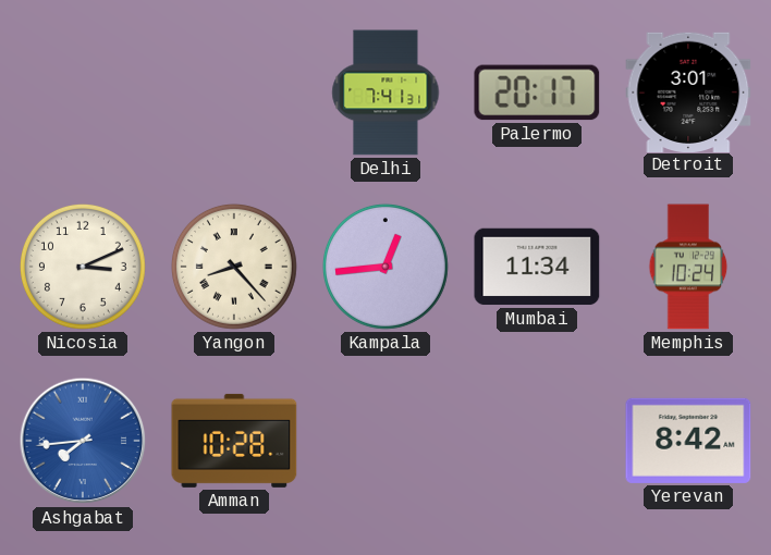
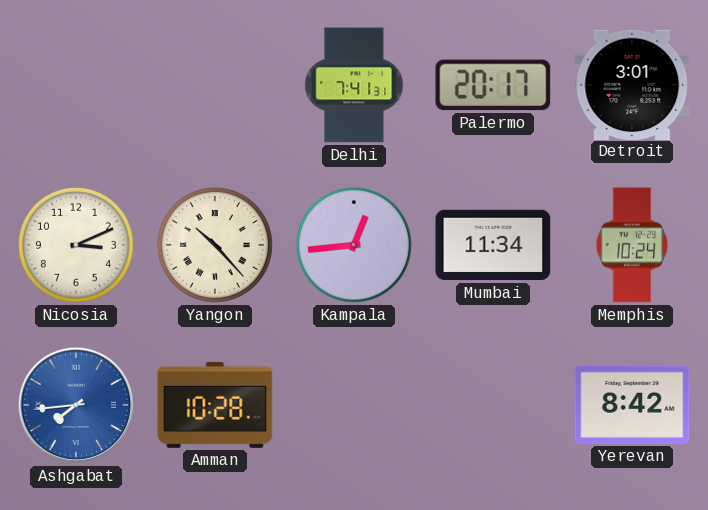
Yangon: 8:23 -> 10:23
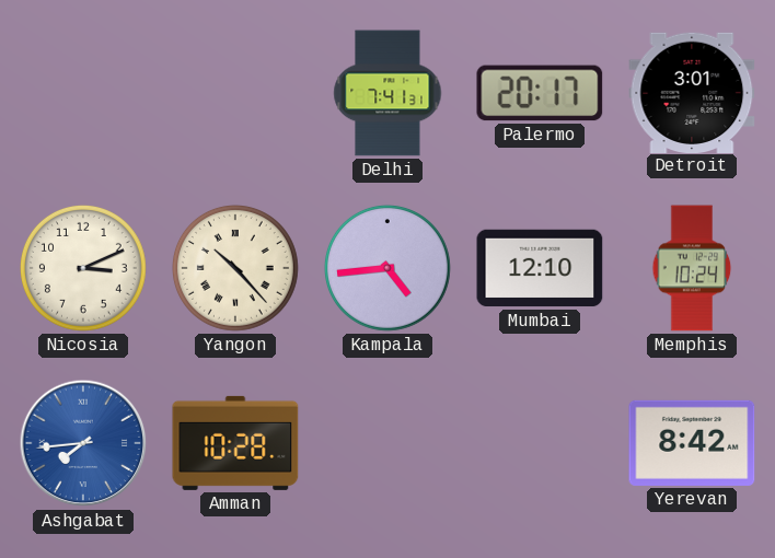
Kampala: 12:44 -> 4:44
Mumbai: 11:34 -> 12:10
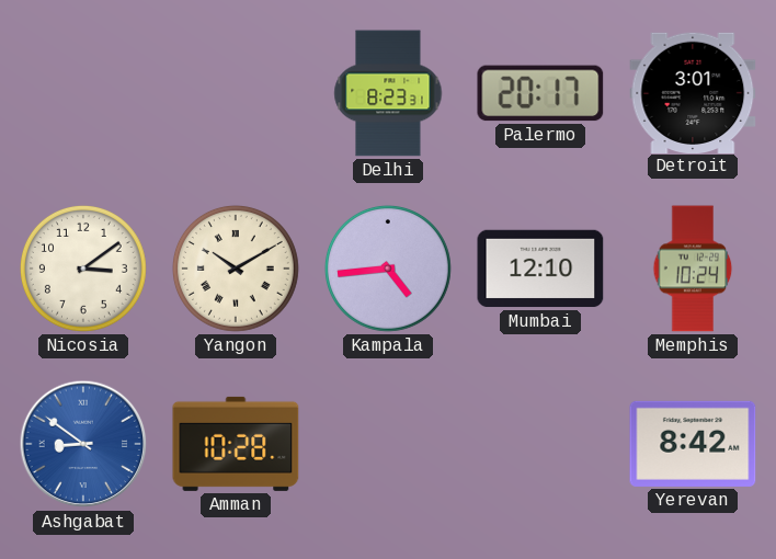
Delhi: 7:41 -> 8:23
Nicosia: 3:11 -> 3:09
Yangon: 10:23 -> 10:10
Ashgabat: 7:44 -> 8:51
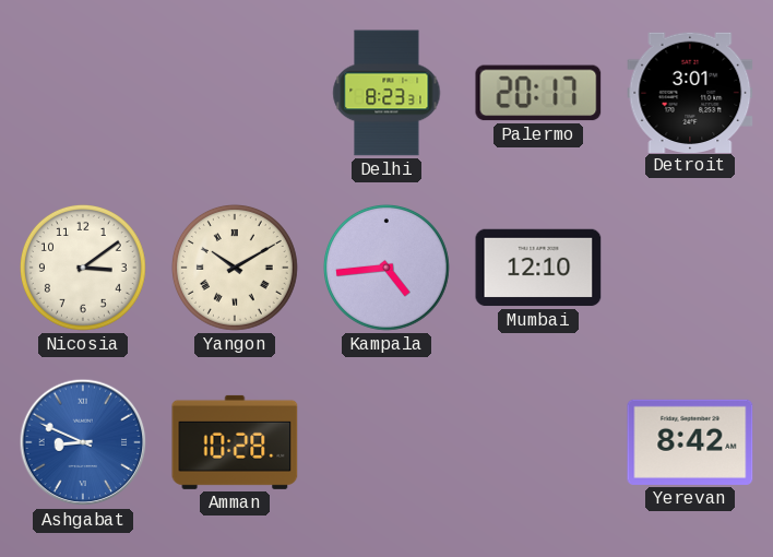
Memphis: 10:24 -> none
Ashgabat: 8:51 -> 8:49
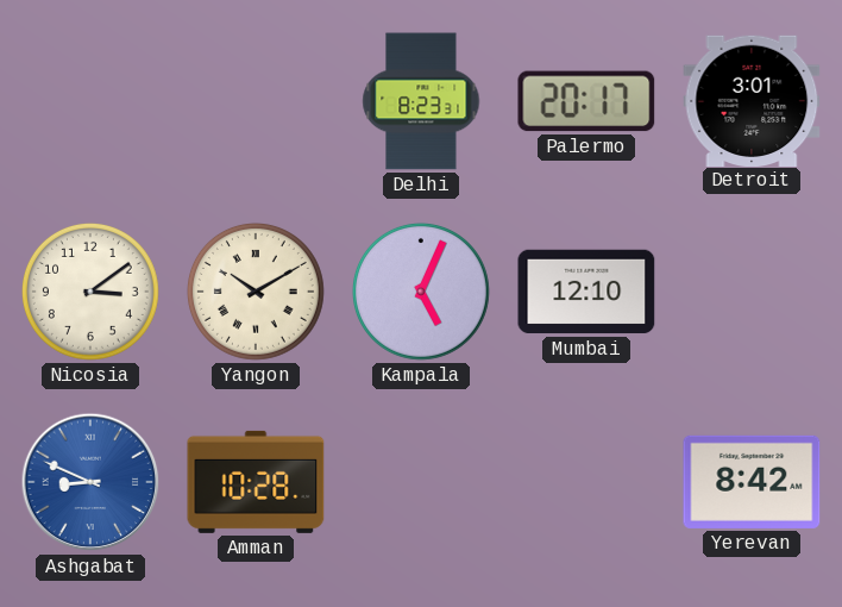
Kampala: 4:44 -> 5:04
